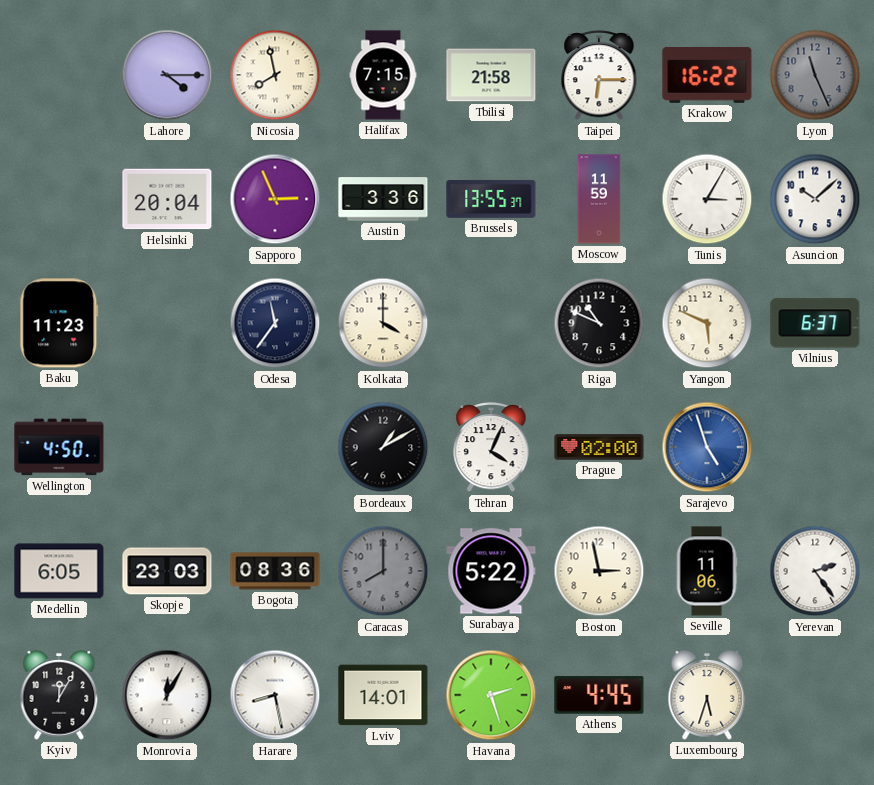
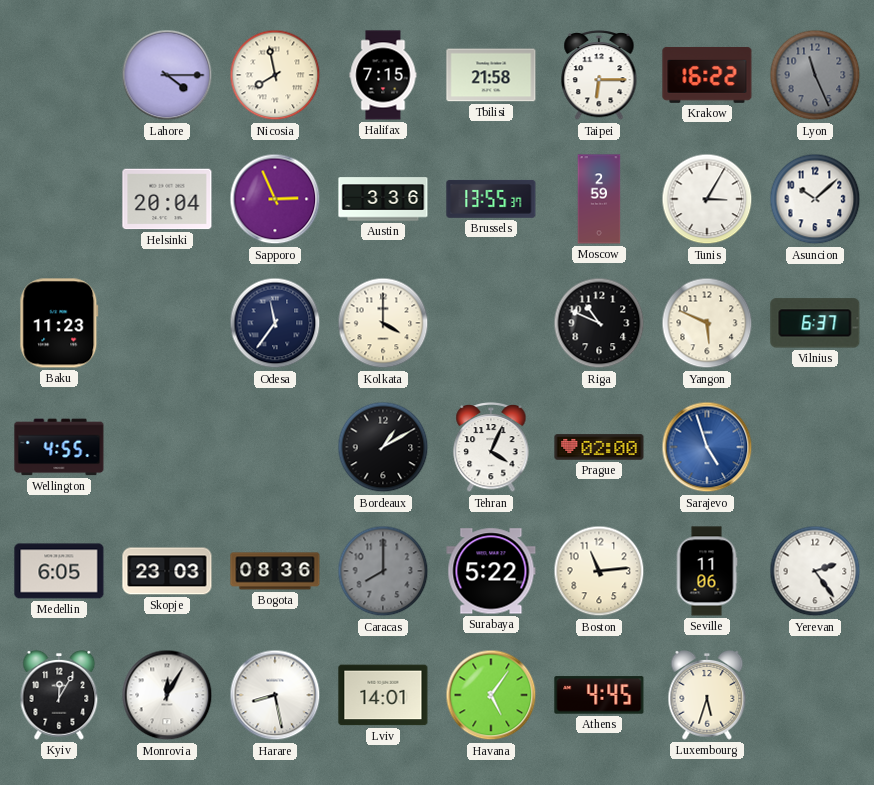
Moscow: 11:59 -> 2:59
Wellington: 4:50 -> 4:55
Boston: 2:58 -> 11:14
Havana: 2:27 -> 5:06
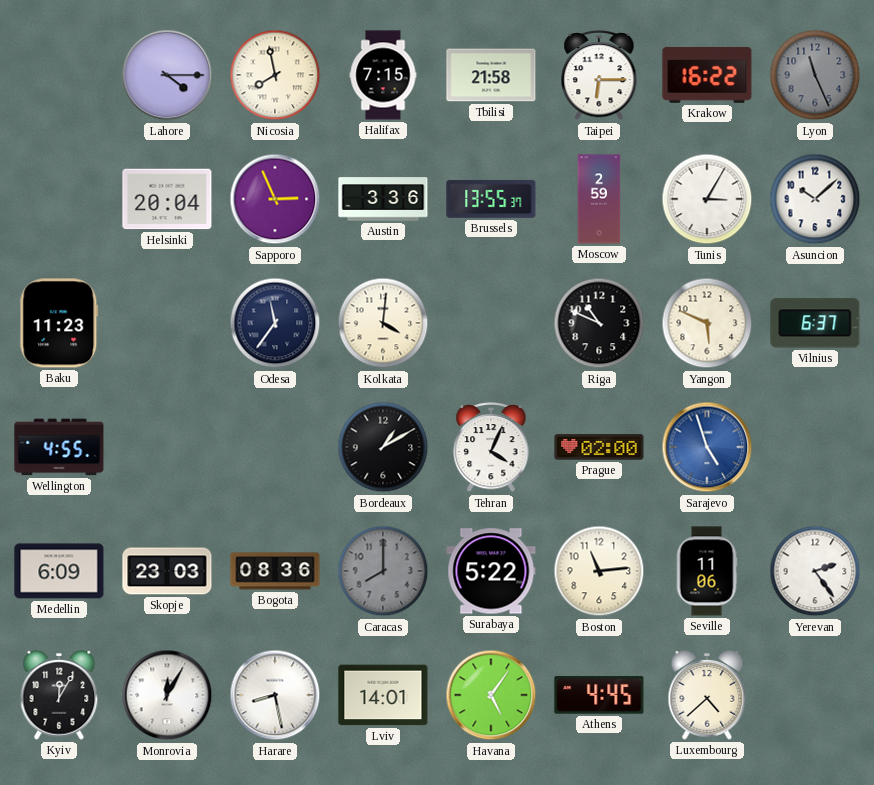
Kolkata: 4:00 -> 4:01
Medellin: 6:05 -> 6:09
Luxembourg: 5:33 -> 4:38
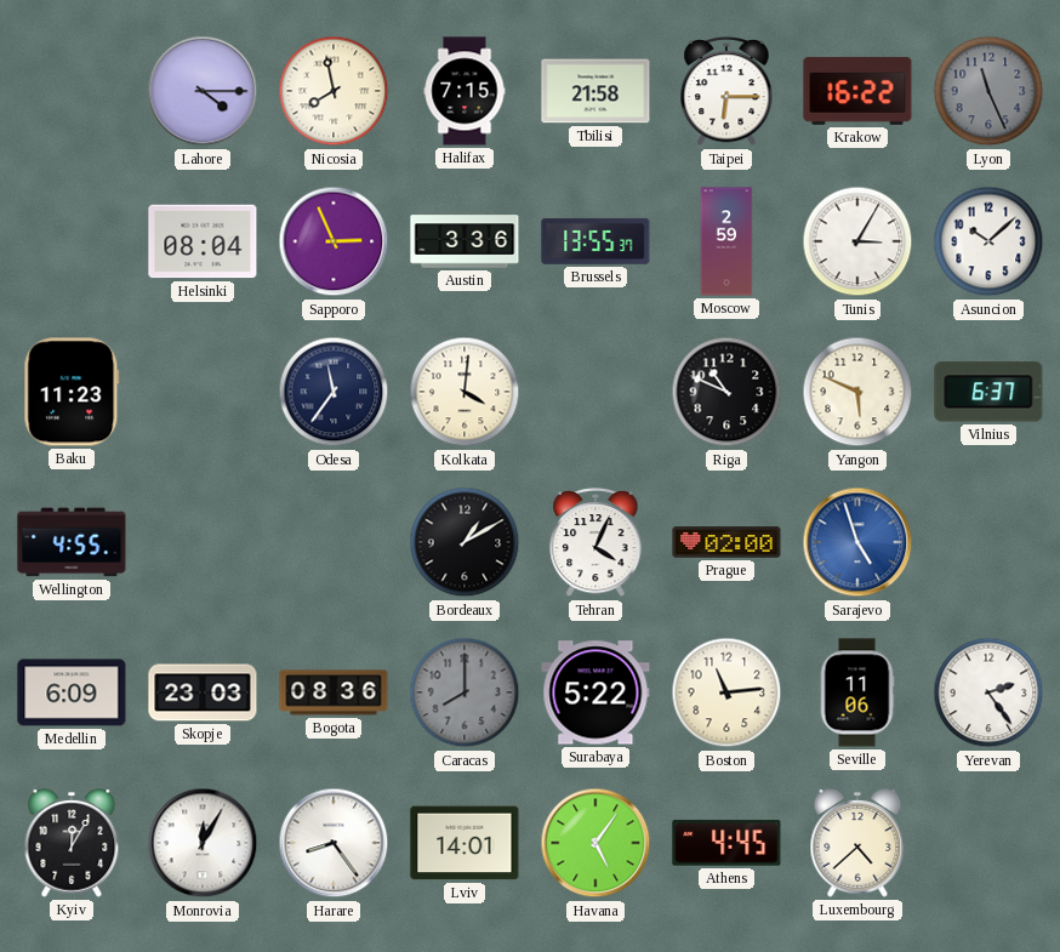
Helsinki: 20:04 -> 08:04
Harare: 8:28 -> 8:24
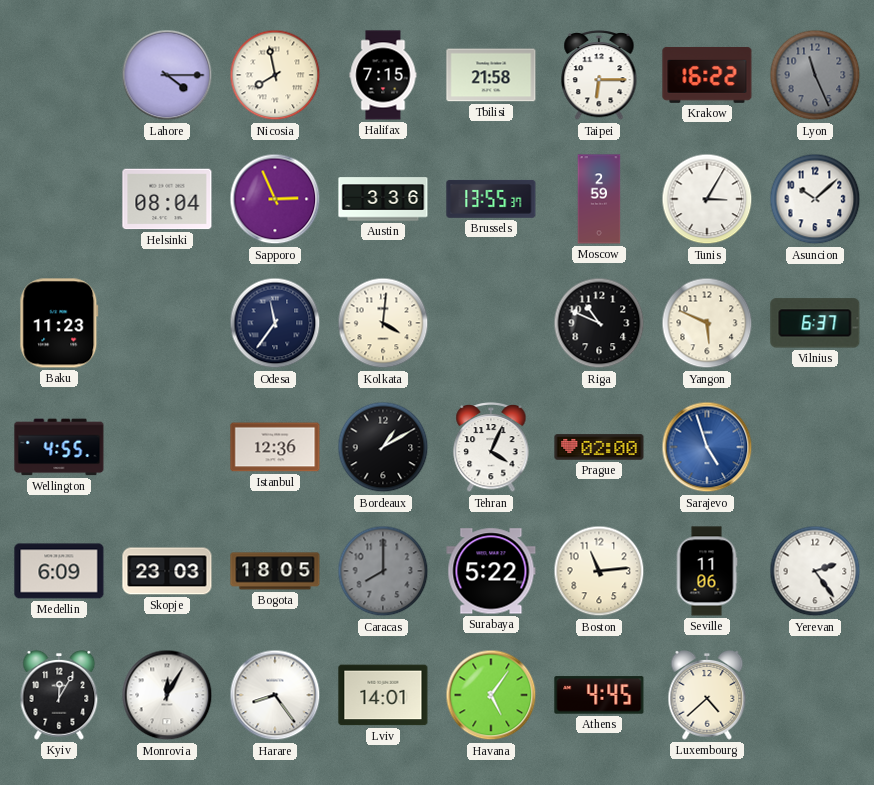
Istanbul: none -> 12:36
Bogota: 08:36 -> 18:05
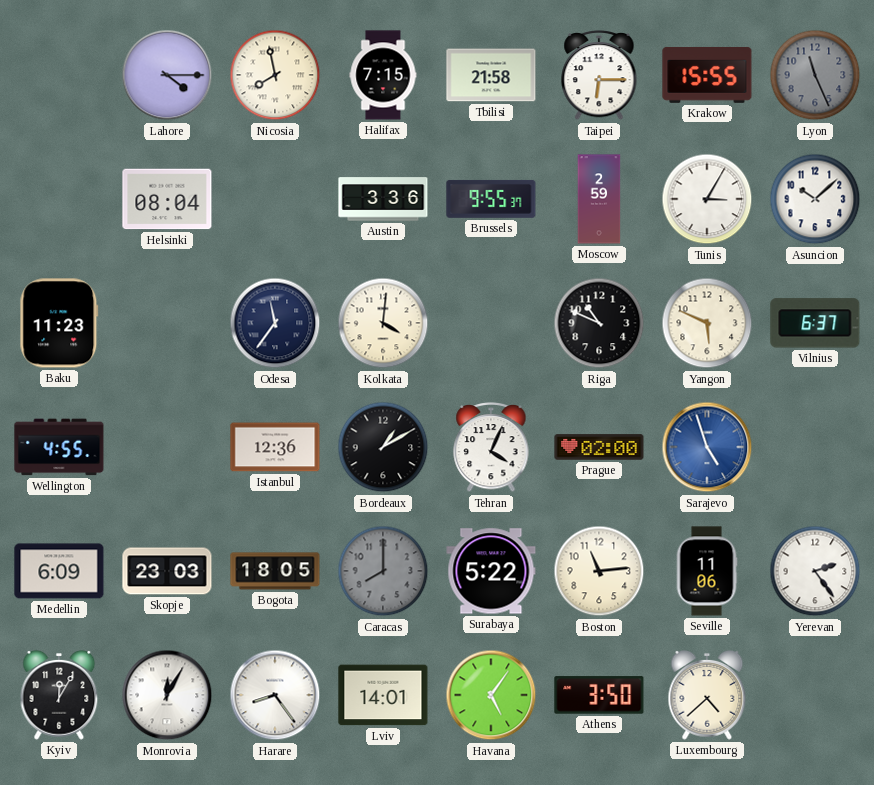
Krakow: 16:22 -> 15:55
Sapporo: 2:56 -> none
Brussels: 13:55 -> 9:55
Athens: 4:45 -> 3:50
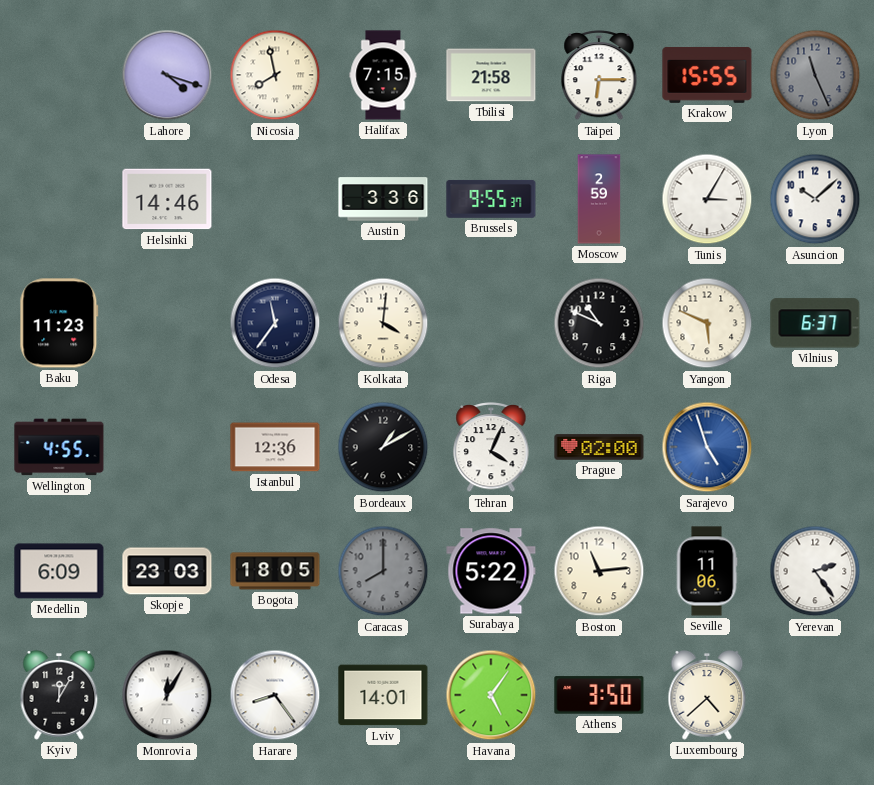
Lahore: 4:15 -> 4:18
Helsinki: 08:04 -> 14:46
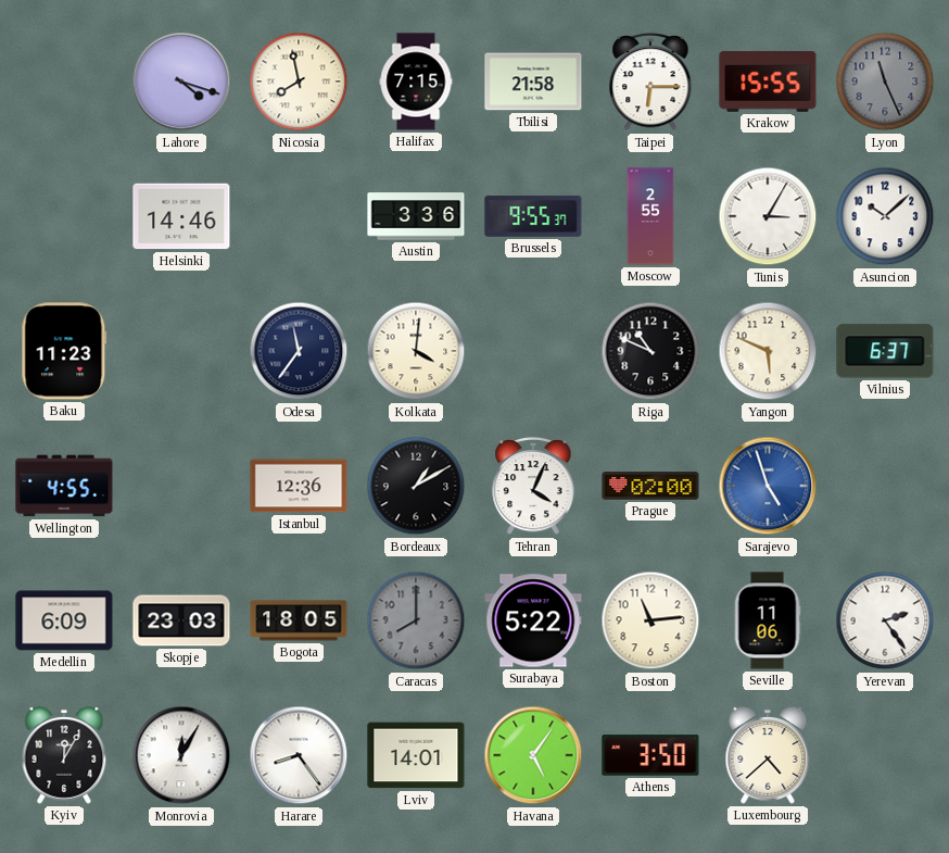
Moscow: 2:59 -> 2:55
